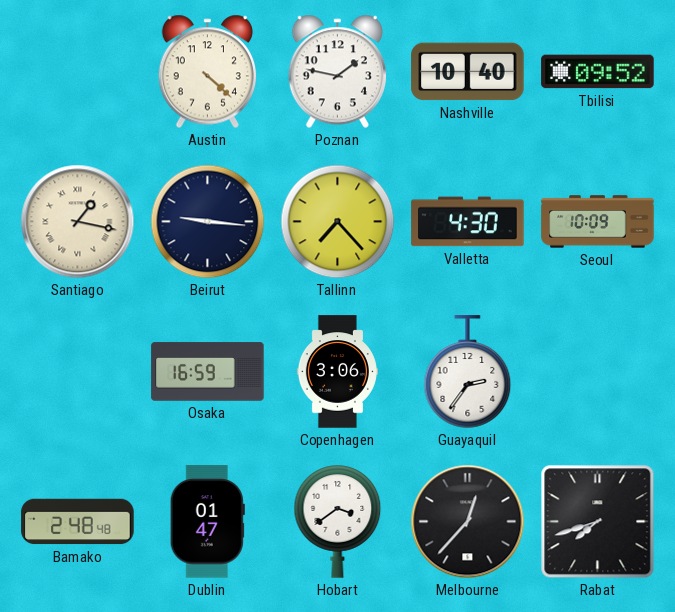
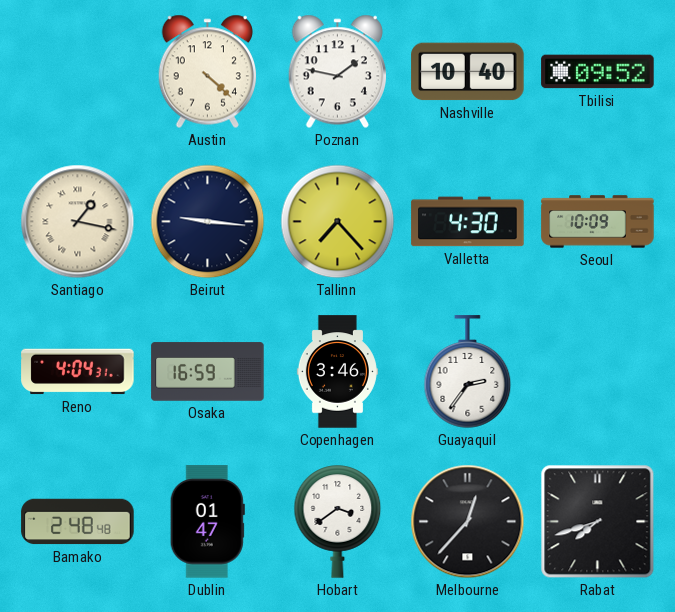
Reno: none -> 4:04
Copenhagen: 3:06 -> 3:46
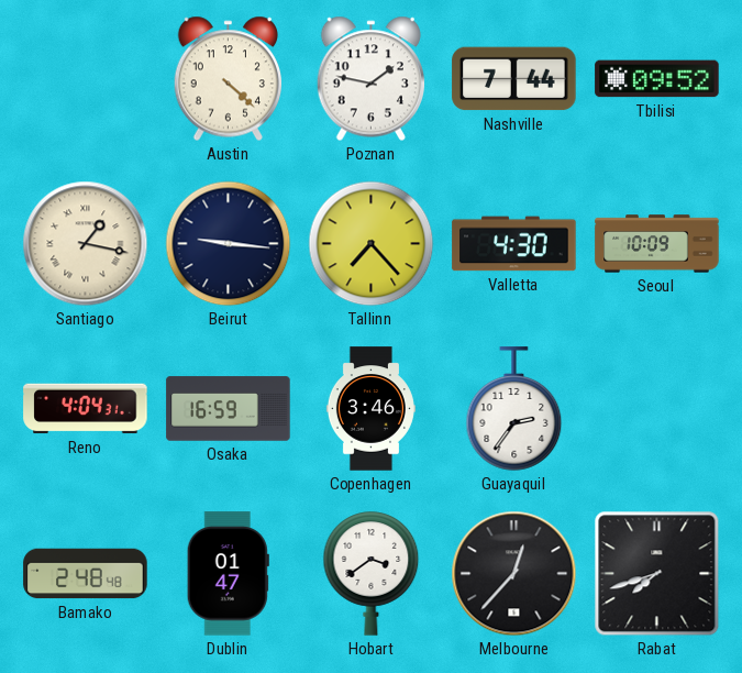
Nashville: 10:40 -> 7:44
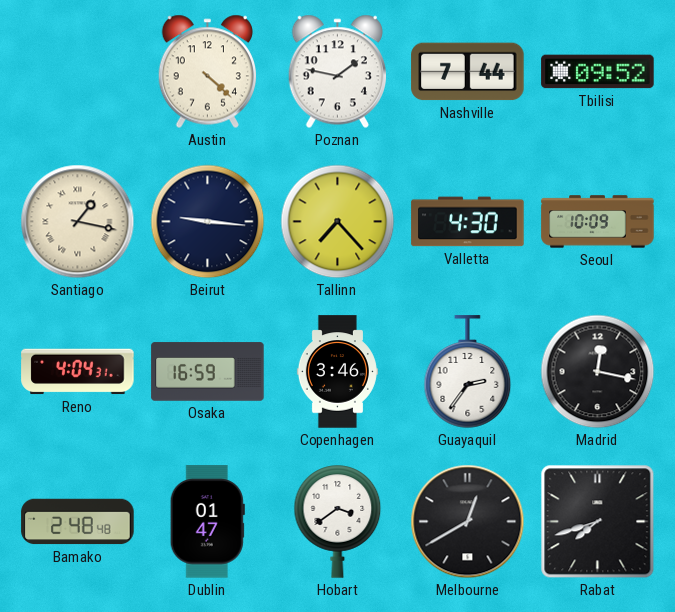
Madrid: none -> 12:17
Melbourne: 12:37 -> 12:40
